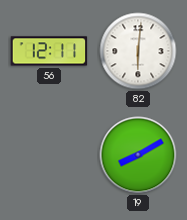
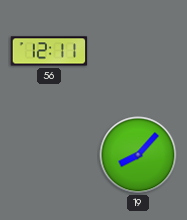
82: 6:01 -> none
19: 8:10 -> 8:07
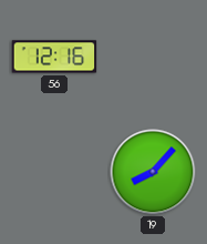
56: 12:11 -> 12:16
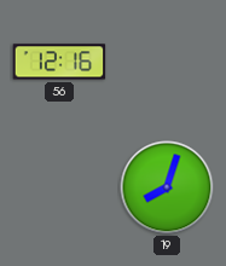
19: 8:07 -> 8:03
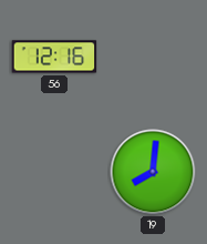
19: 8:03 -> 8:01
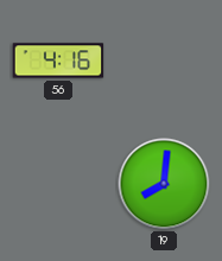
56: 12:16 -> 4:16
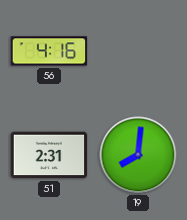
51: none -> 2:31
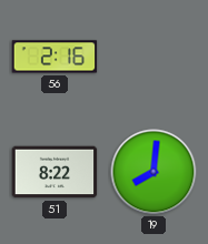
56: 4:16 -> 2:16
51: 2:31 -> 8:22
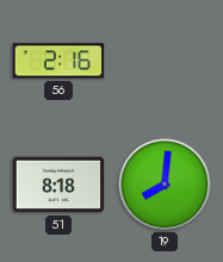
51: 8:22 -> 8:18
